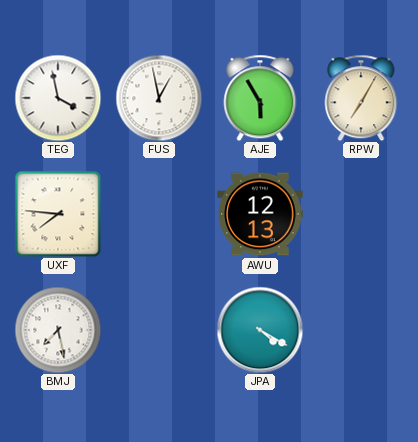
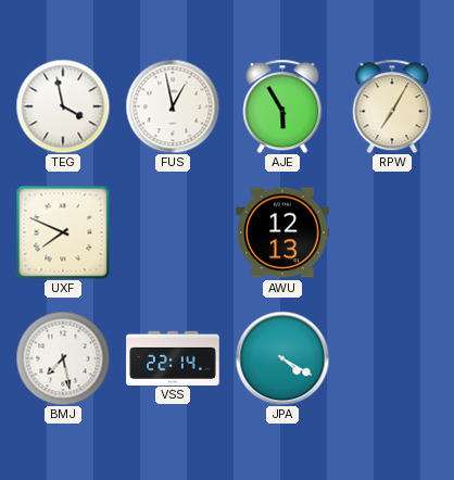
UXF: 7:46 -> 7:49
VSS: none -> 22:14
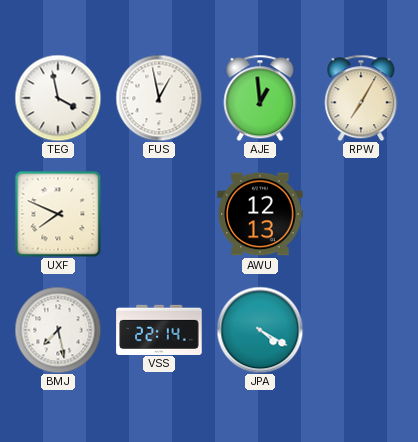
AJE: 5:55 -> 12:59
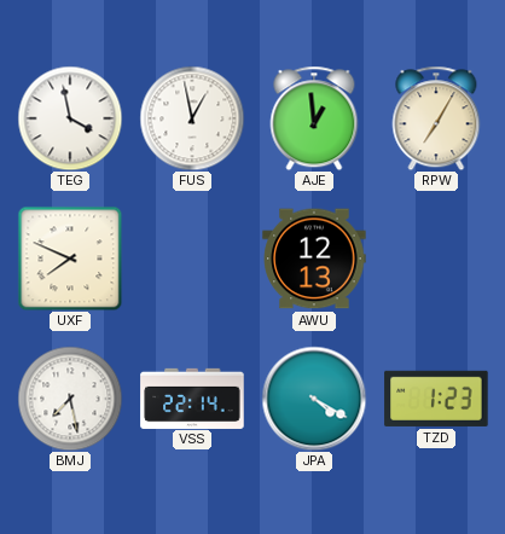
TZD: none -> 1:23
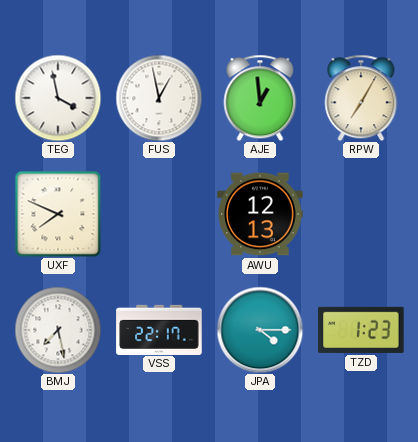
VSS: 22:14 -> 22:17
JPA: 4:20 -> 4:15
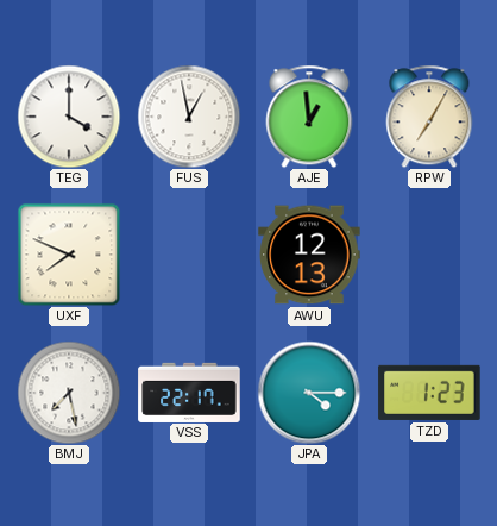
TEG: 3:58 -> 4:00
